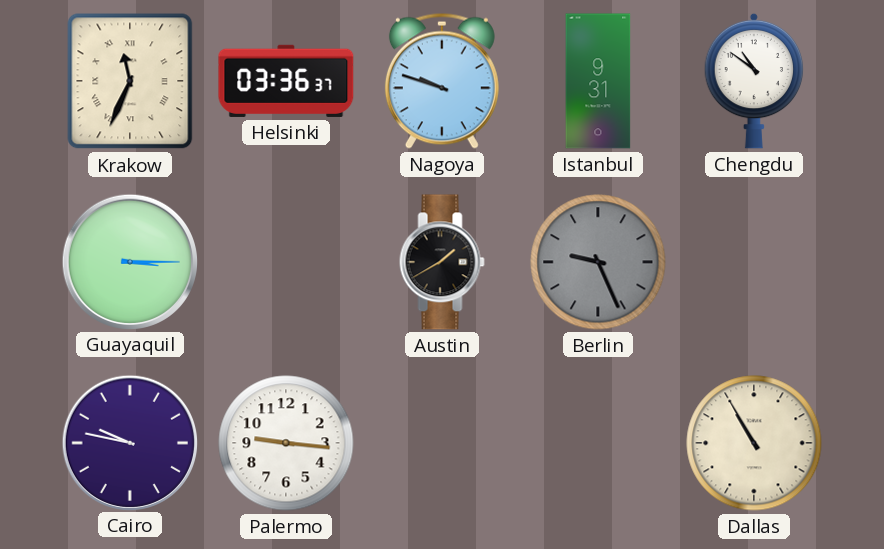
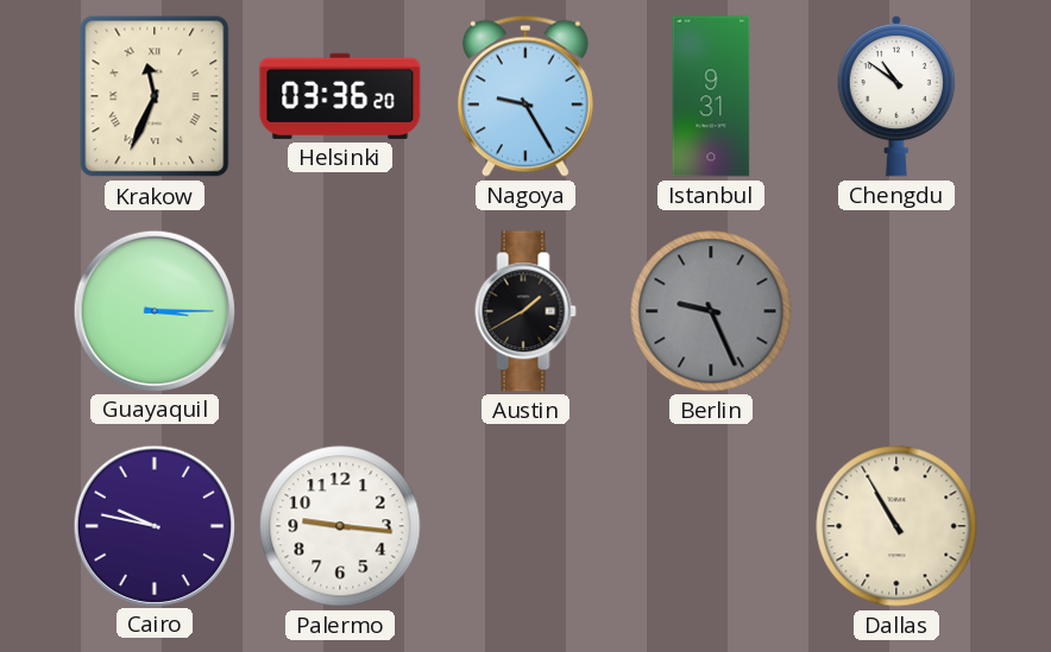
Helsinki: 03:36:37 -> 03:36:20
Nagoya: 9:48 -> 9:25
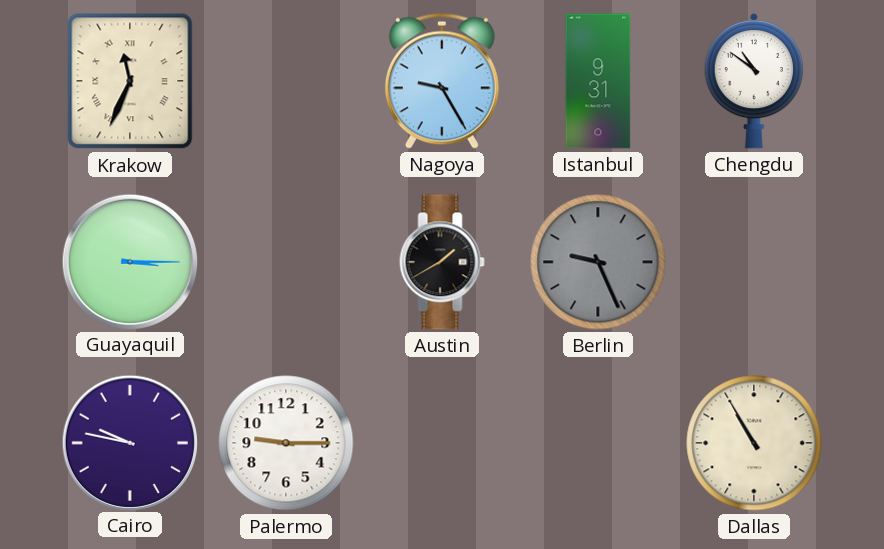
Helsinki: 03:36 -> none
Palermo: 9:16 -> 9:15
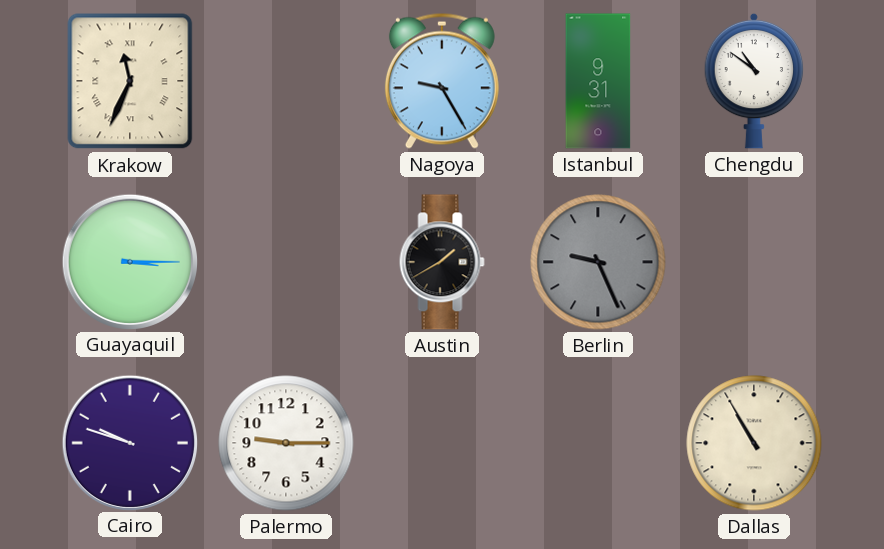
Cairo: 9:47 -> 9:48
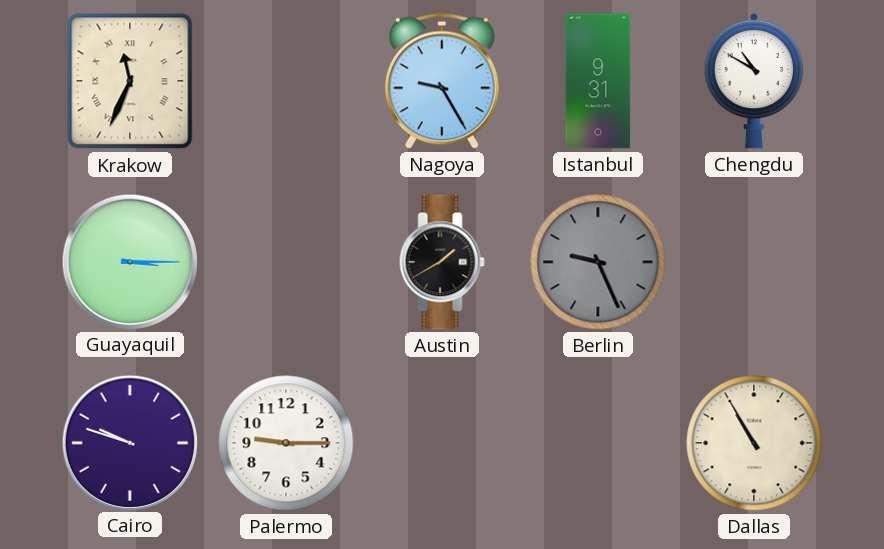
Chengdu: 10:51 -> 10:50
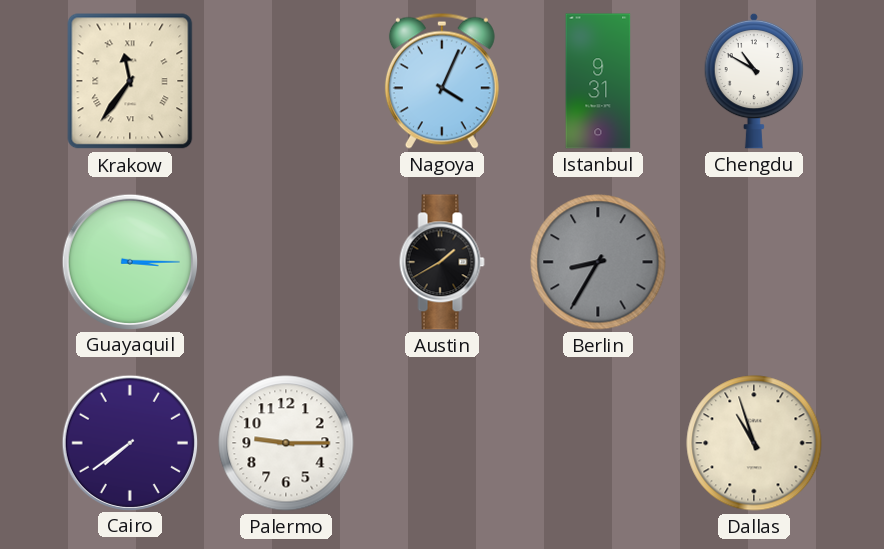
Krakow: 11:34 -> 11:36
Nagoya: 9:25 -> 4:04
Berlin: 9:26 -> 8:35
Cairo: 9:48 -> 7:39
Dallas: 10:55 -> 10:57
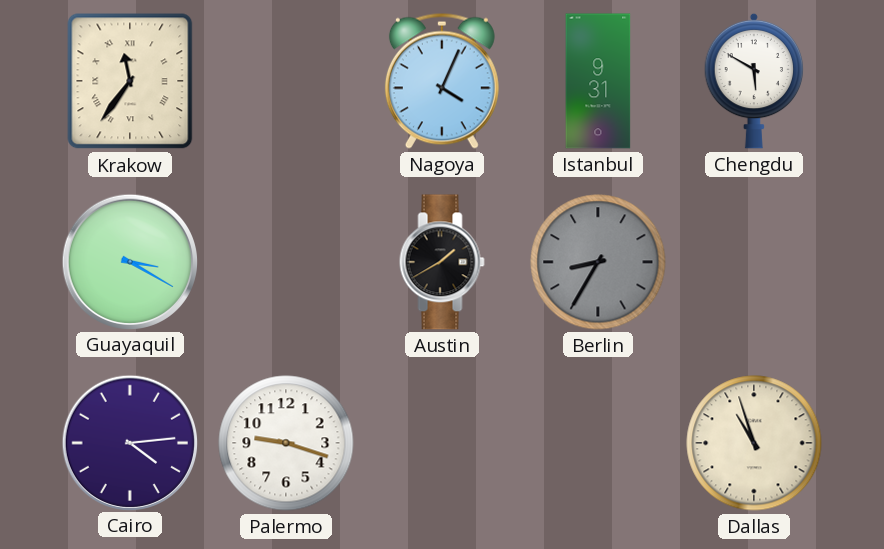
Chengdu: 10:50 -> 5:50
Guayaquil: 3:15 -> 3:20
Cairo: 7:39 -> 4:14
Palermo: 9:15 -> 9:18
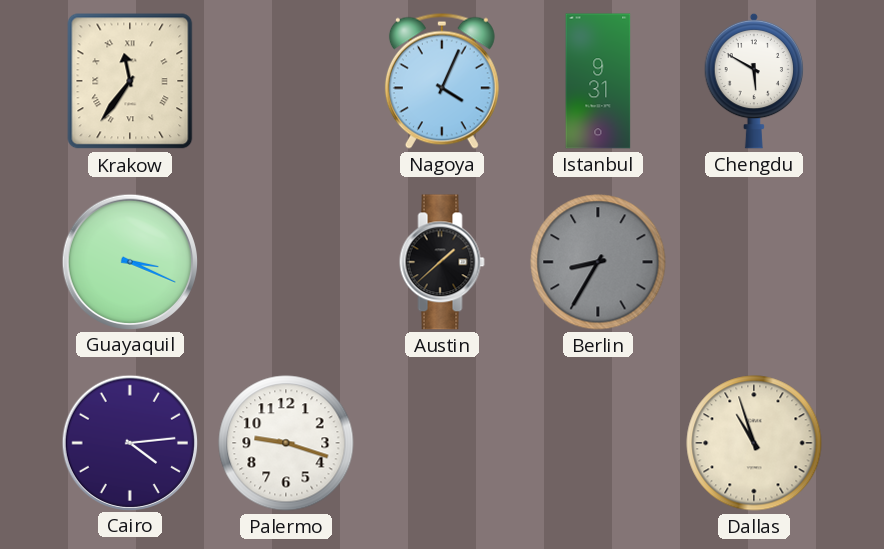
Guayaquil: 3:20 -> 3:19
Austin: 1:40 -> 1:38
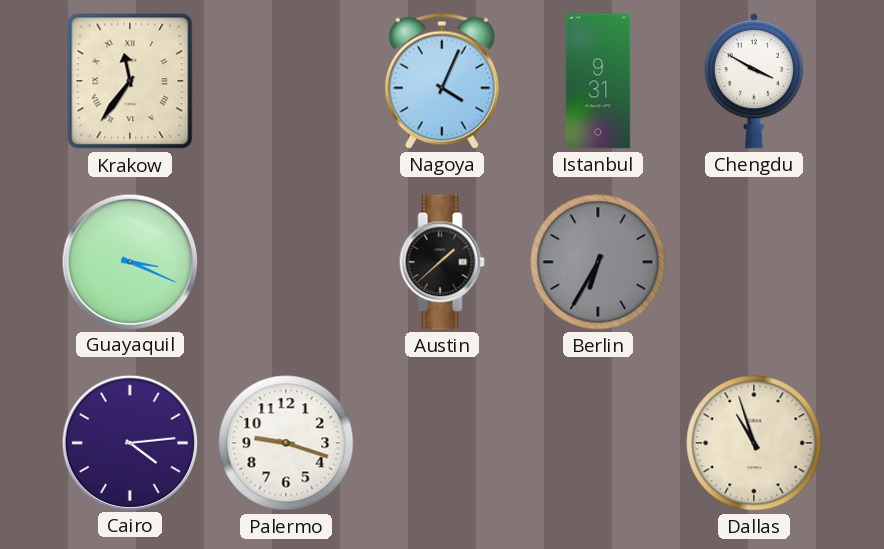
Chengdu: 5:50 -> 3:50
Berlin: 8:35 -> 6:35
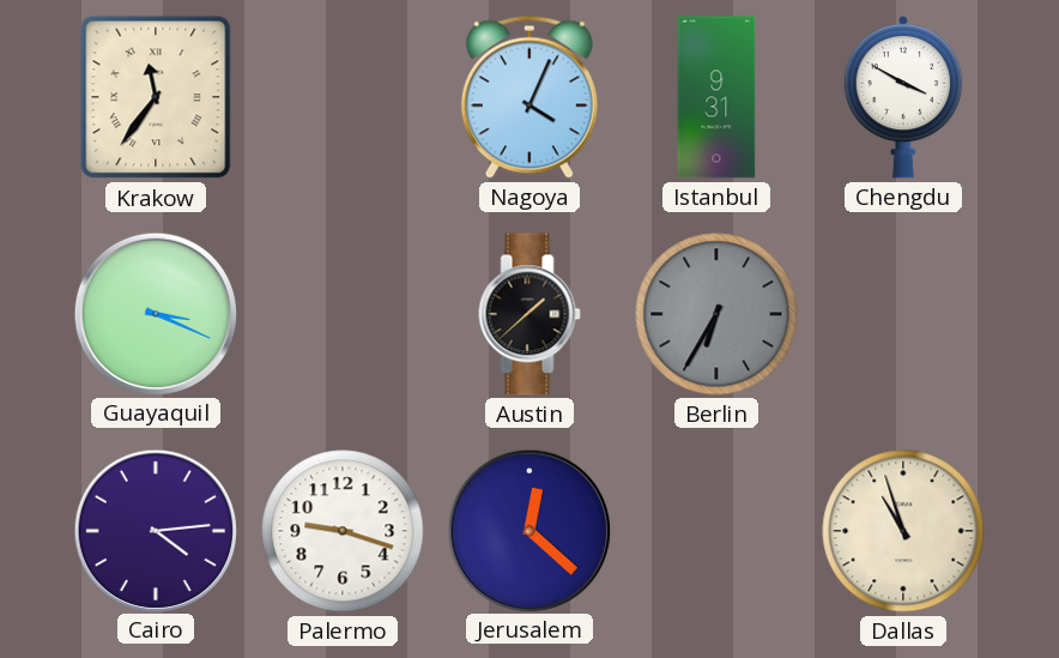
Jerusalem: none -> 12:22
